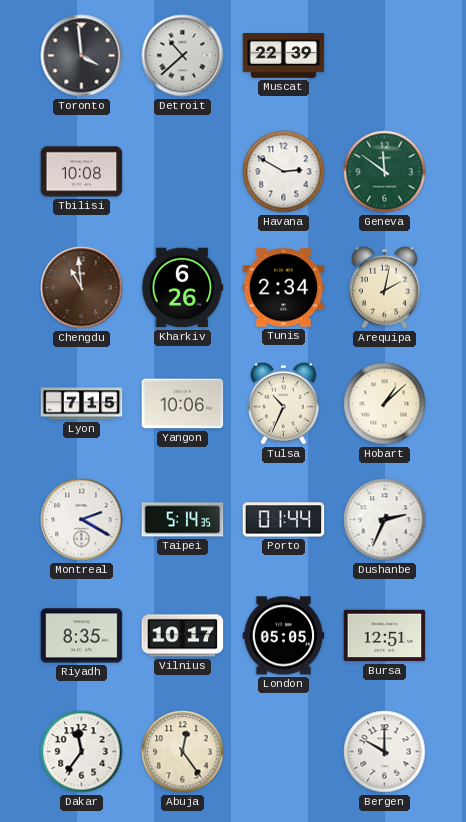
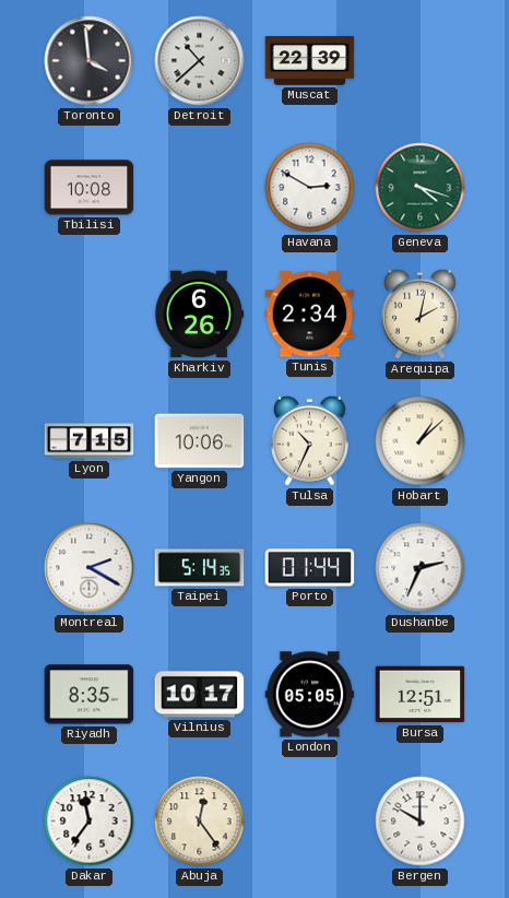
Geneva: 11:51 -> 4:18
Chengdu: 10:59 -> none
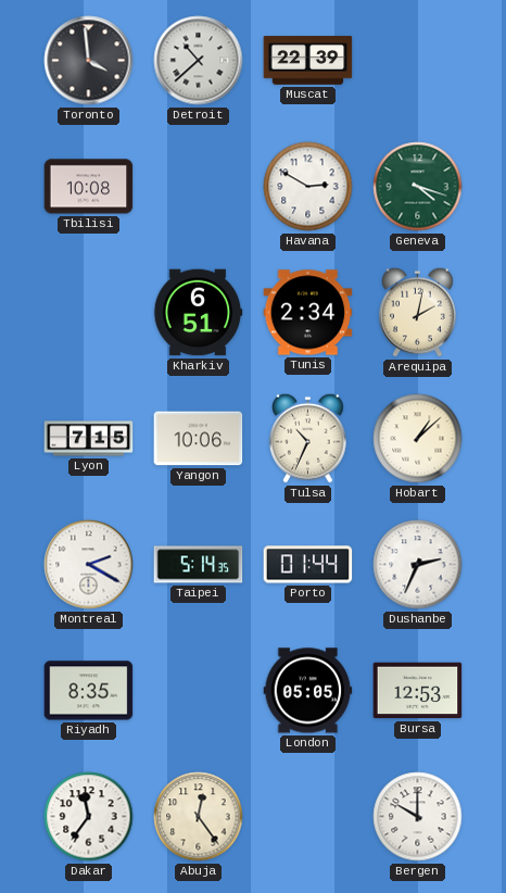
Kharkiv: 6:26 -> 6:51
Vilnius: 10:17 -> none
Bursa: 12:51 -> 12:53
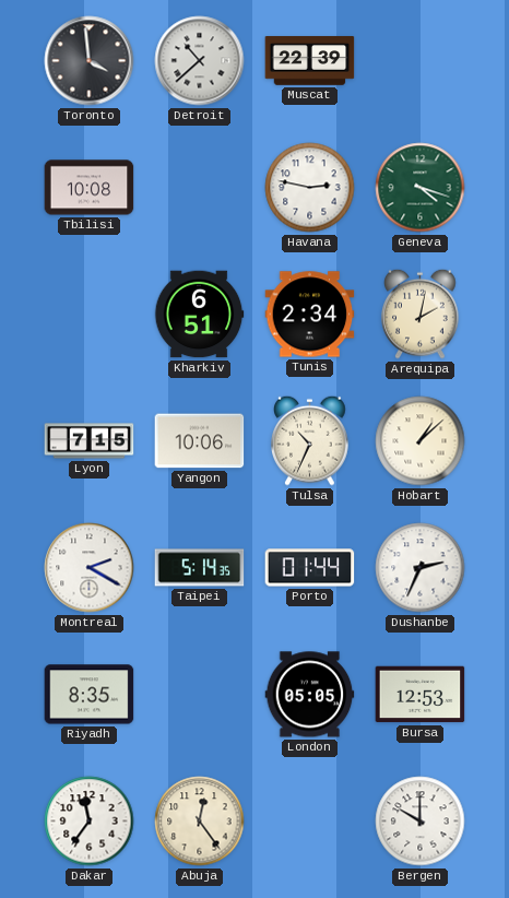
Havana: 2:50 -> 2:47
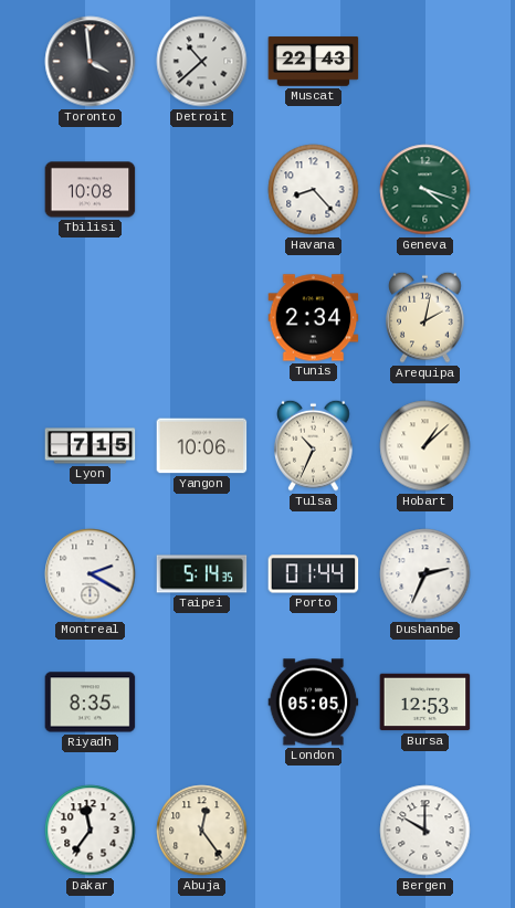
Muscat: 22:39 -> 22:43
Havana: 2:47 -> 8:23
Kharkiv: 6:51 -> none
